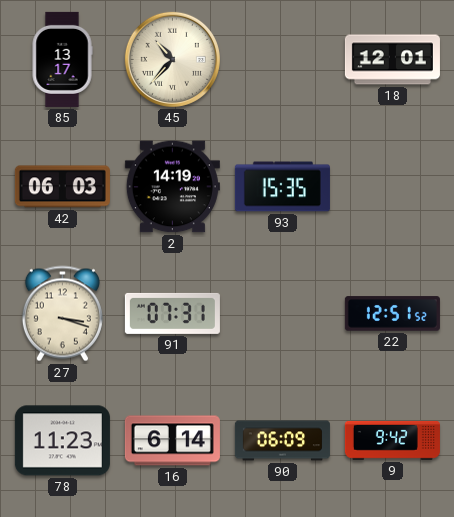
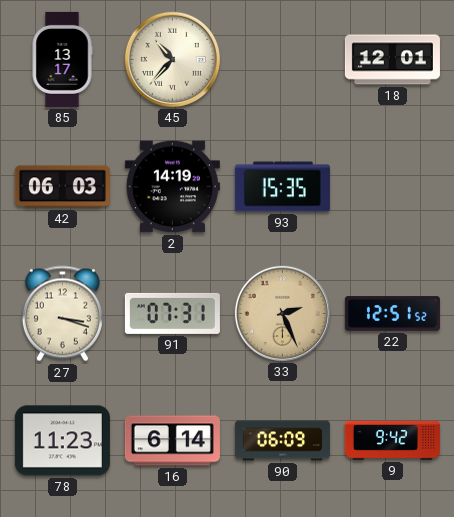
33: none -> 2:26
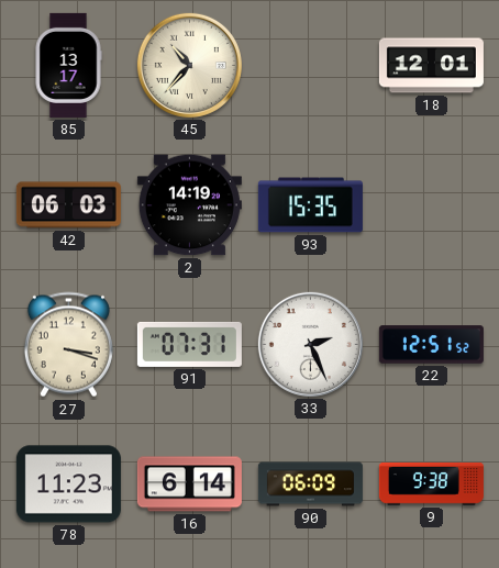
33 dial: champagne -> white
9: 9:42 -> 9:38
